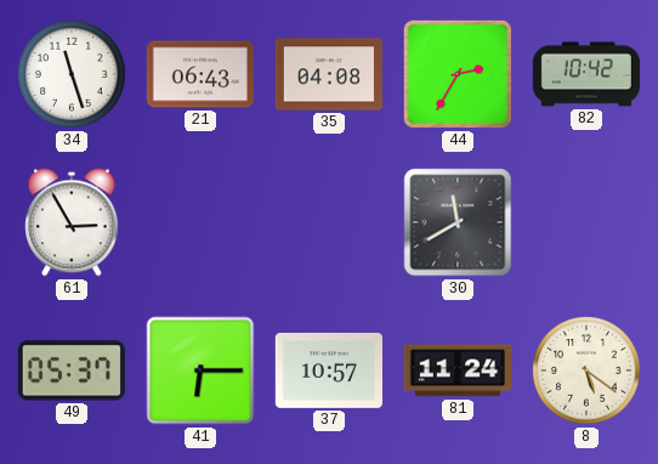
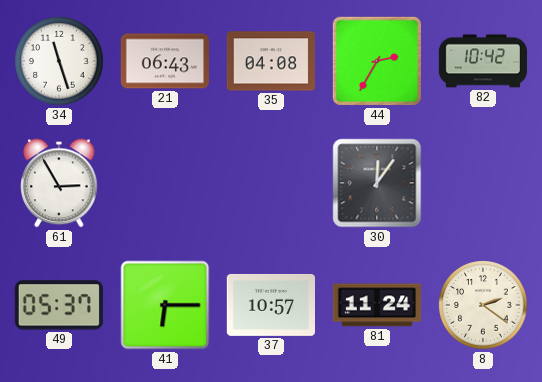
30: 11:40 -> 12:06
8: 5:21 -> 2:21
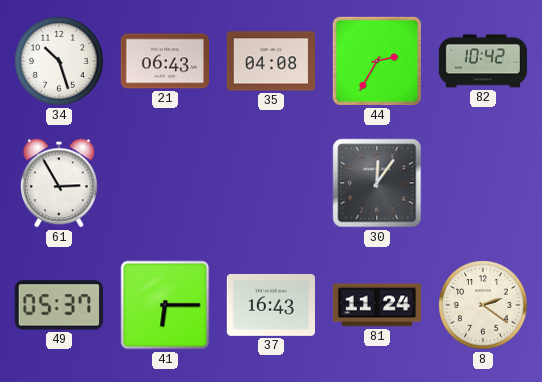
34: 11:27 -> 10:27
37: 10:57 -> 16:43
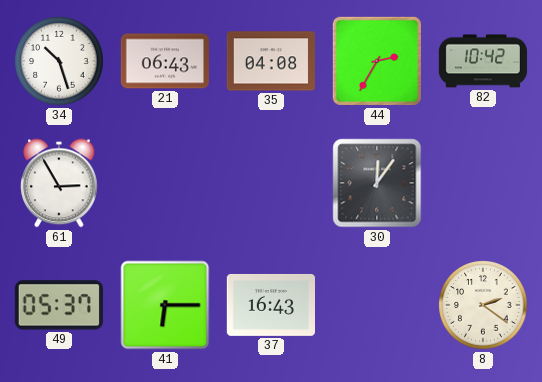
81: 11:24 -> none
